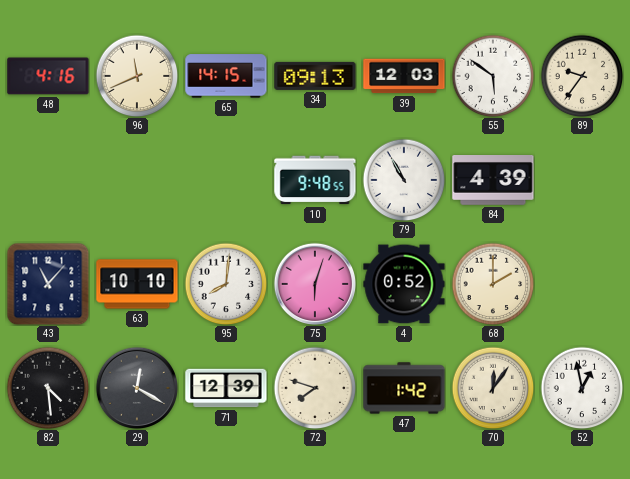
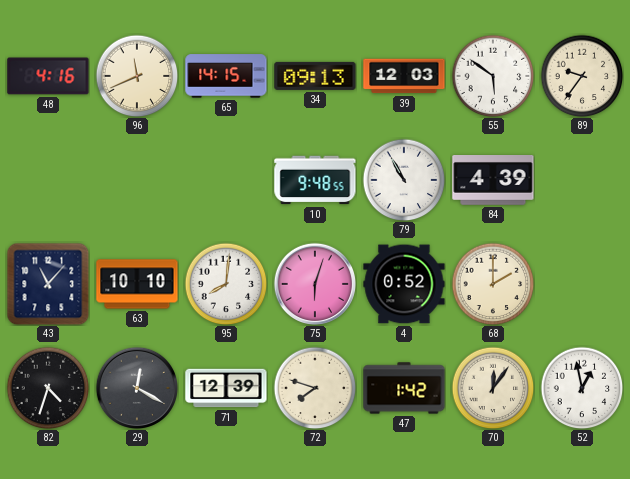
82: 4:29 -> 4:33
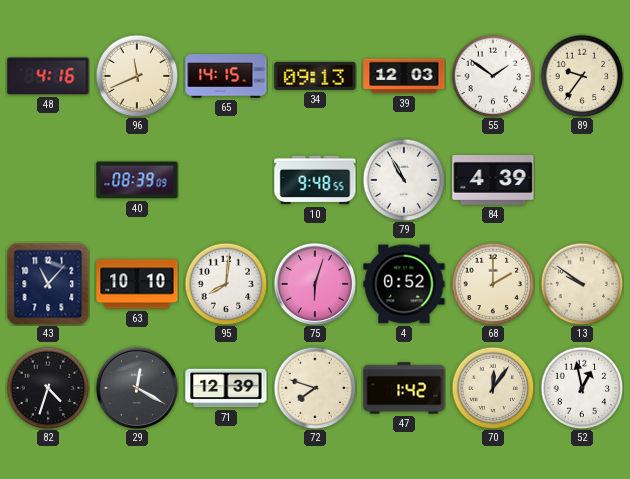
55: 5:51 -> 1:51
40: none -> 08:39
13: none -> 9:51
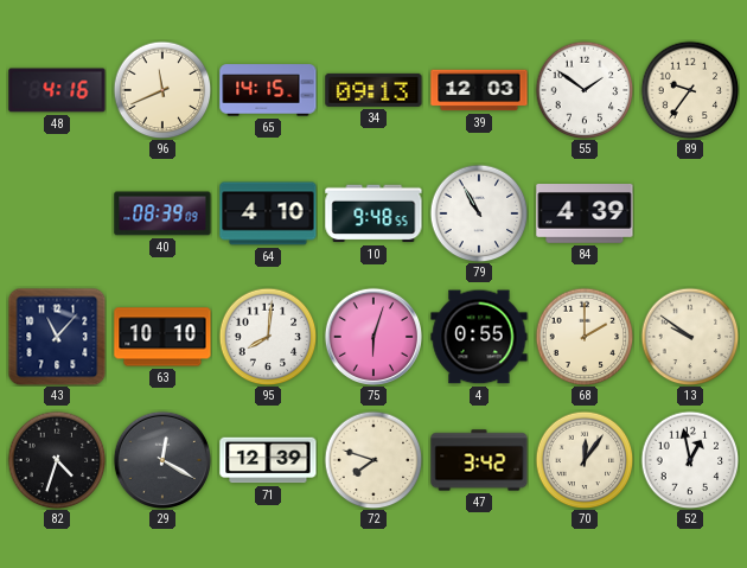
64: none -> 4:10
4: 0:52 -> 0:55
47: 1:42 -> 3:42
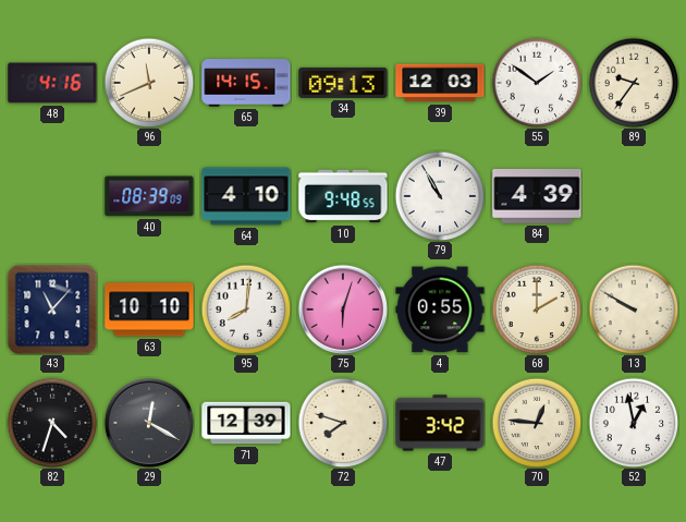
13: 9:51 -> 9:50
70: 12:06 -> 12:46
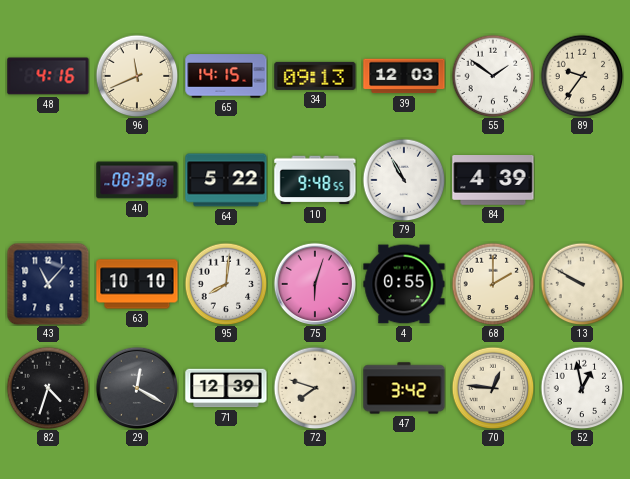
64: 4:10 -> 5:22
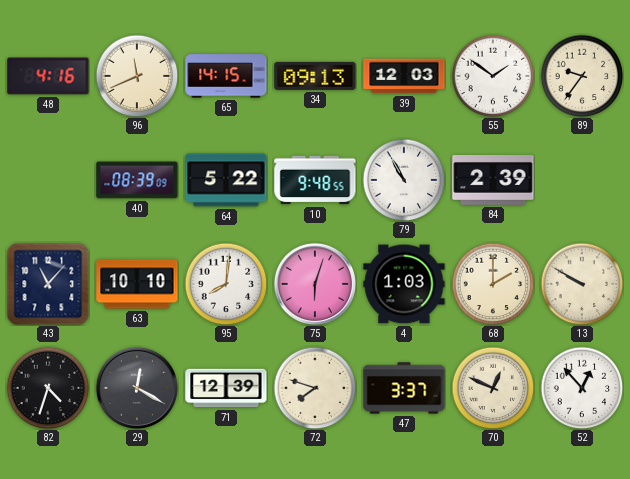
84: 4:39 -> 2:39
4: 0:55 -> 1:03
47: 3:42 -> 3:37
70: 12:46 -> 12:49
52: 12:58 -> 12:53
